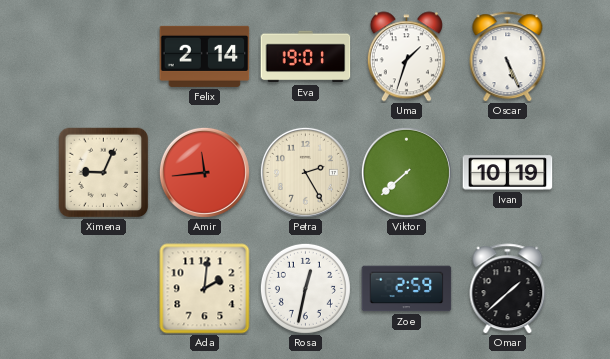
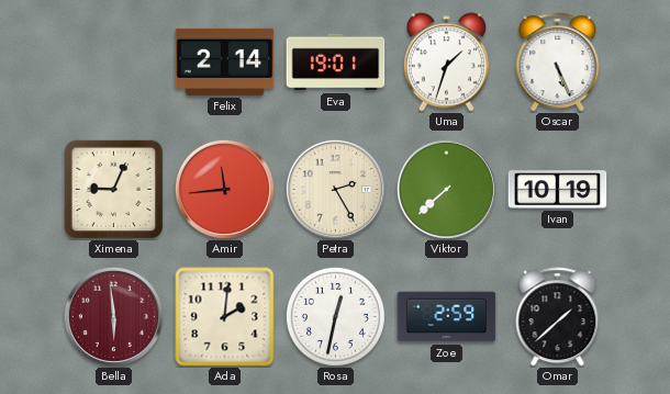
Bella: none -> 5:59
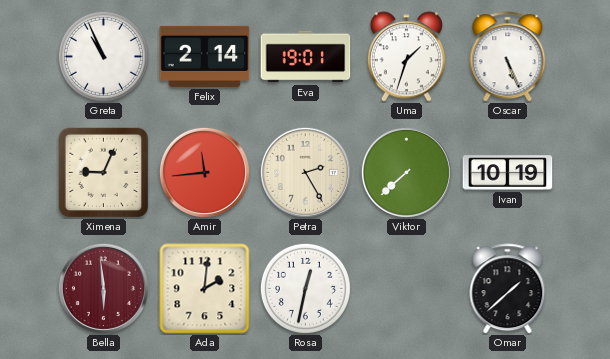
Greta: none -> 10:56
Zoe: 2:59 -> none
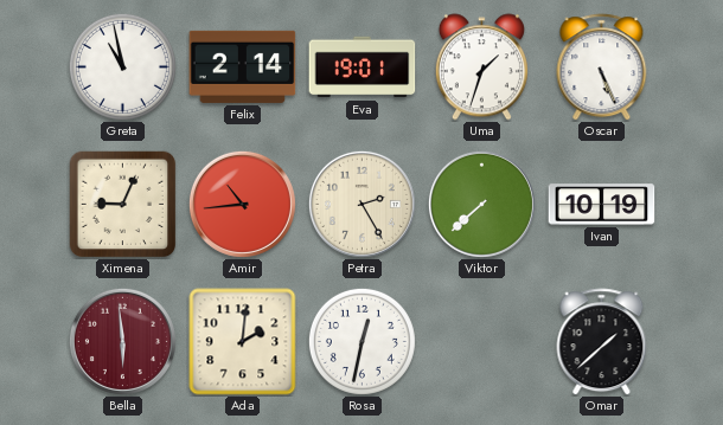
Greta: 10:56 -> 10:58
Amir: 11:44 -> 10:44
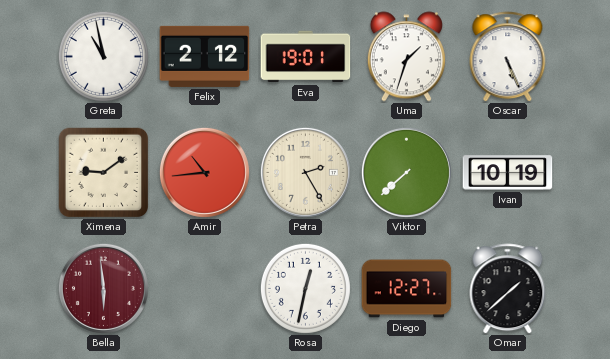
Felix: 2:14 -> 2:12
Ximena: 9:04 -> 9:09
Ada: 2:01 -> none
Diego: none -> 12:27
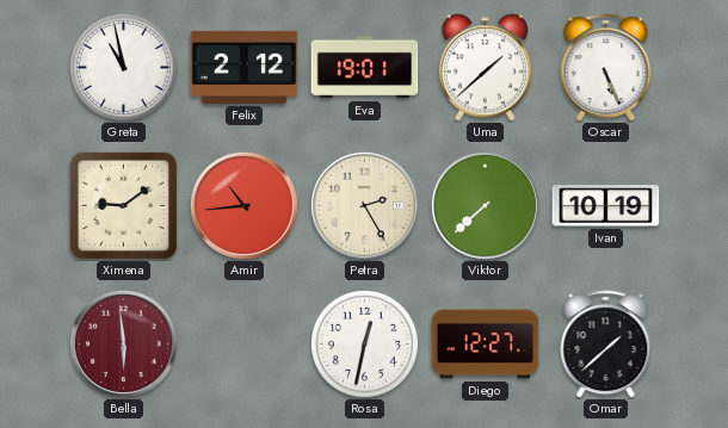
Uma: 1:33 -> 1:38
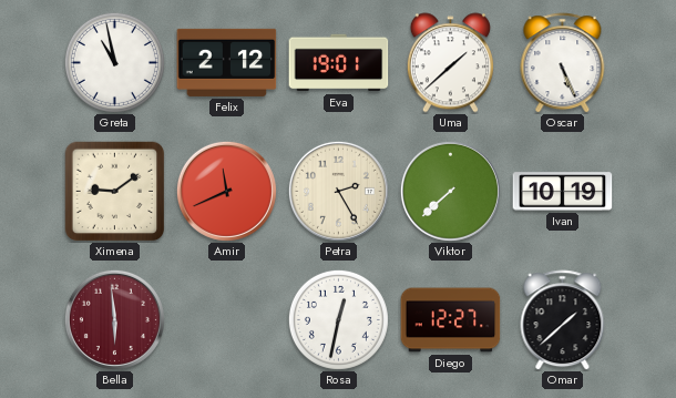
Amir: 10:44 -> 11:41
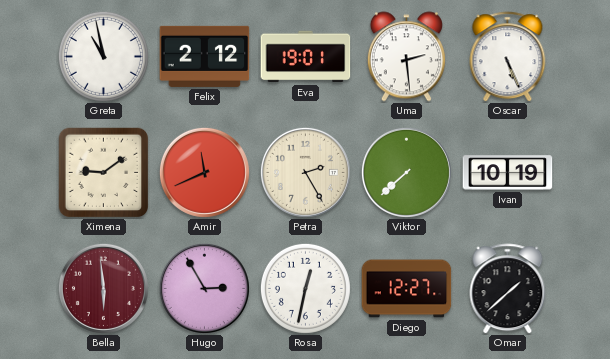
Uma: 1:38 -> 2:29
Hugo: none -> 2:55
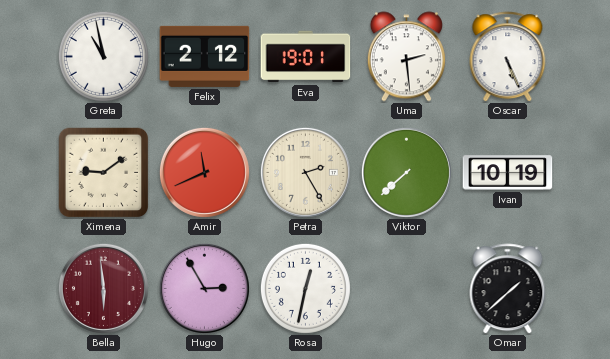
Diego: 12:27 -> none
